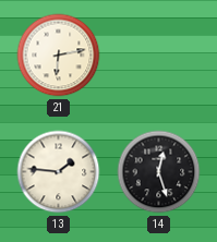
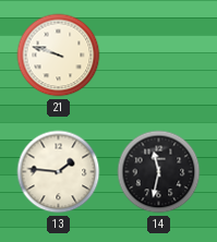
21: 6:13 -> 9:48
14: 12:27 -> 11:32
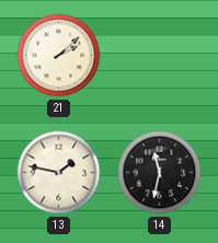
21: 9:48 -> 2:08
13: 1:46 -> 1:47
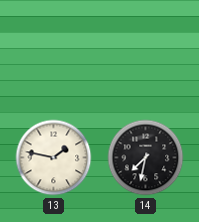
21: 2:08 -> none
14: 11:32 -> 7:32
